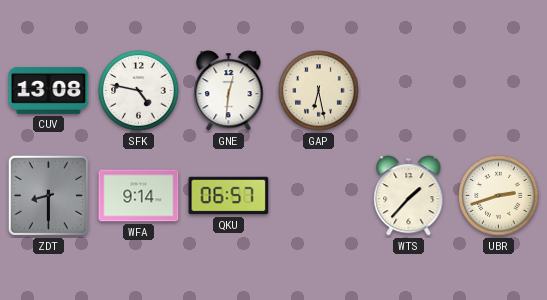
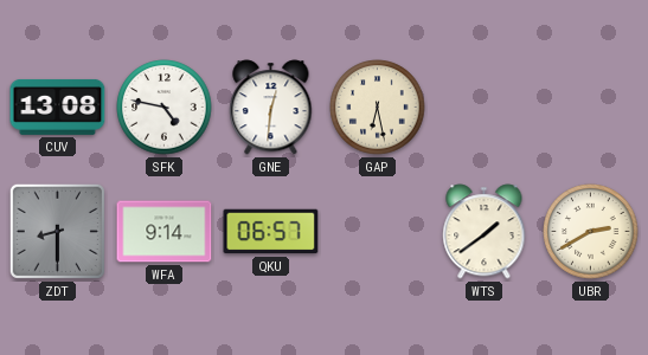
WTS: 1:37 -> 1:39
UBR: 2:42 -> 2:40
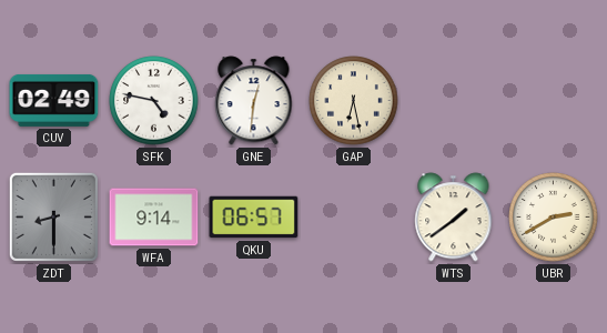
CUV: 13:08 -> 02:49
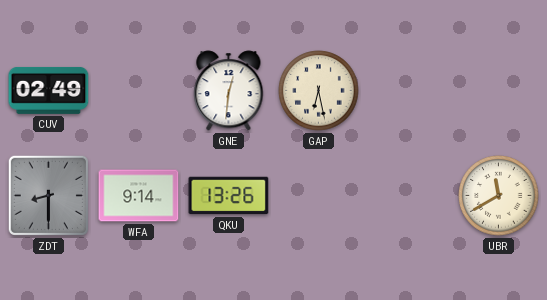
SFK: 4:47 -> none
QKU: 06:57 -> 13:26
WTS: 1:39 -> none
UBR: 2:40 -> 11:40
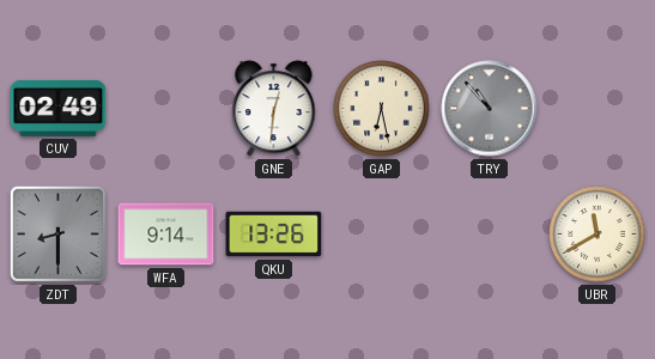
TRY: none -> 10:53
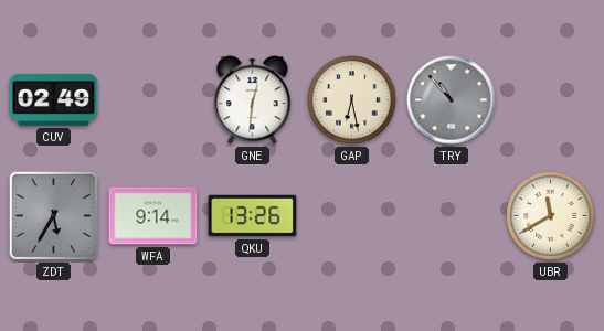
ZDT: 8:30 -> 5:35
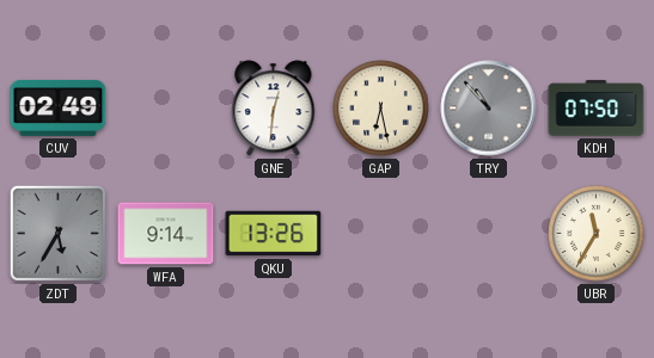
KDH: none -> 07:50
UBR: 11:40 -> 11:35
